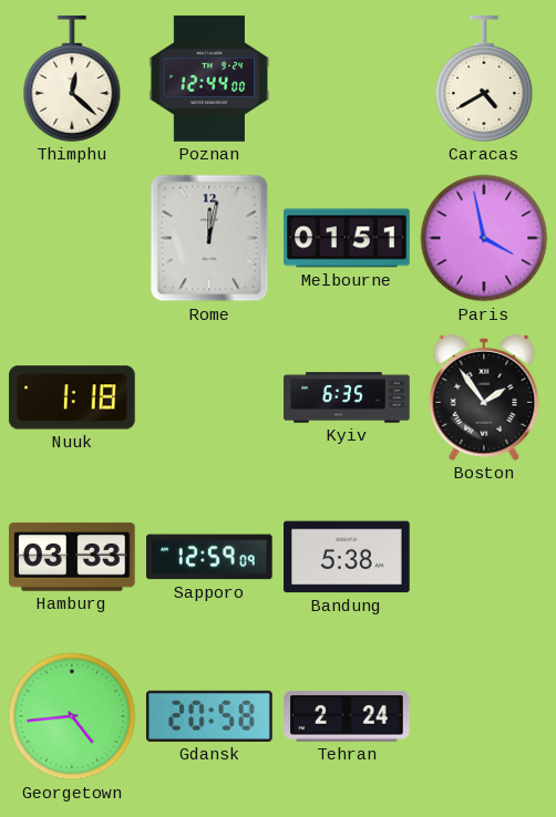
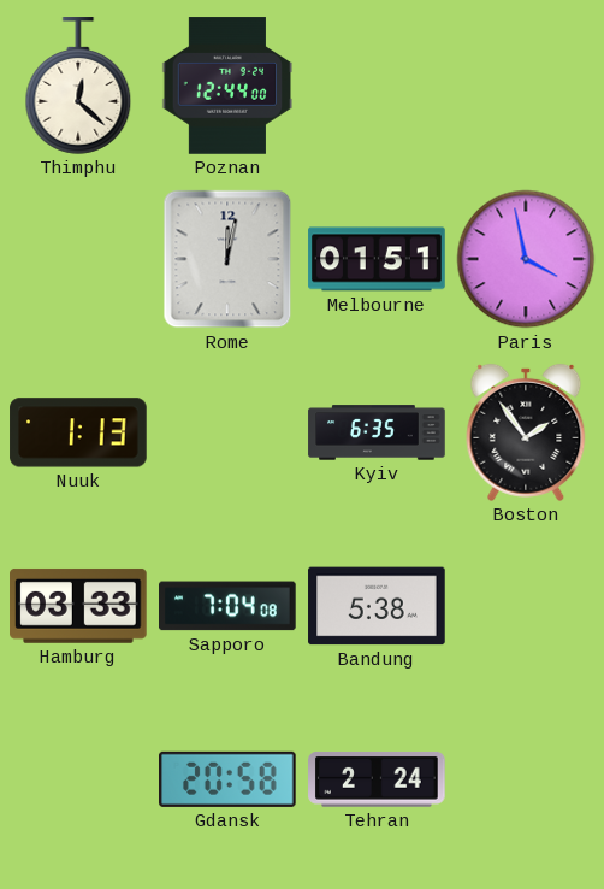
Caracas: 4:40 -> none
Nuuk: 1:18 -> 1:13
Sapporo: 12:59 -> 7:04
Georgetown: 4:44 -> none
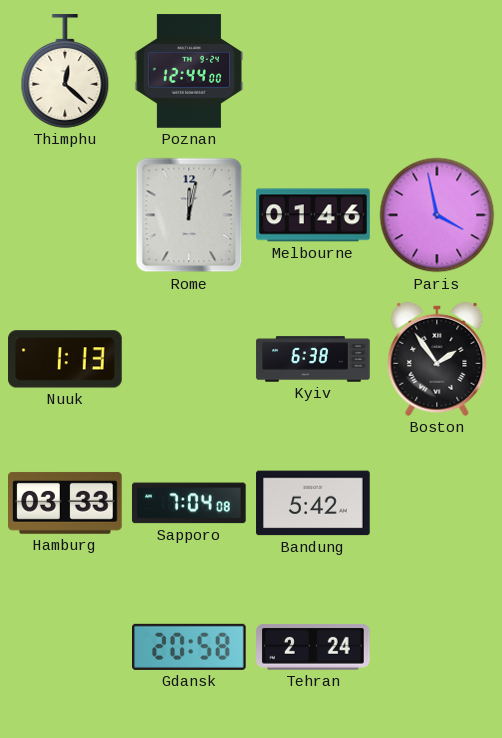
Melbourne: 01:51 -> 01:46
Kyiv: 6:35 -> 6:38
Bandung: 5:38 -> 5:42
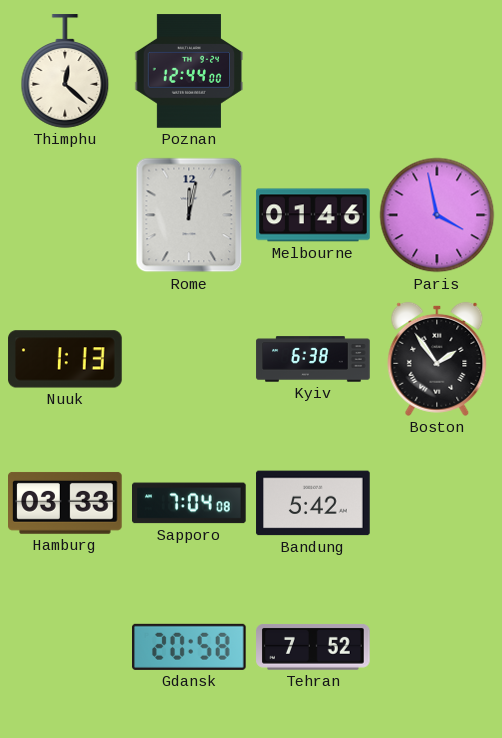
Tehran: 2:24 -> 7:52
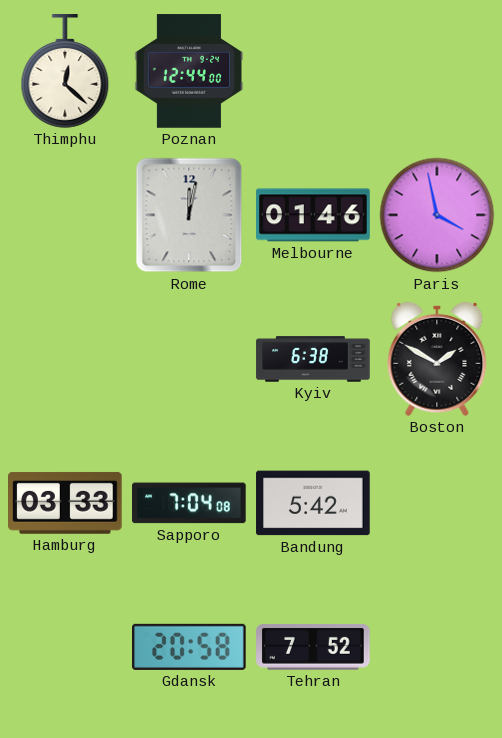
Nuuk: 1:13 -> none
Boston: 1:54 -> 1:50
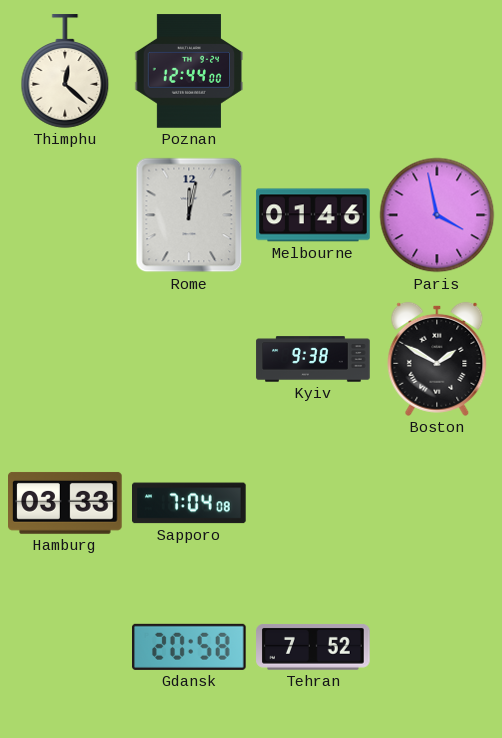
Kyiv: 6:38 -> 9:38
Bandung: 5:42 -> none
